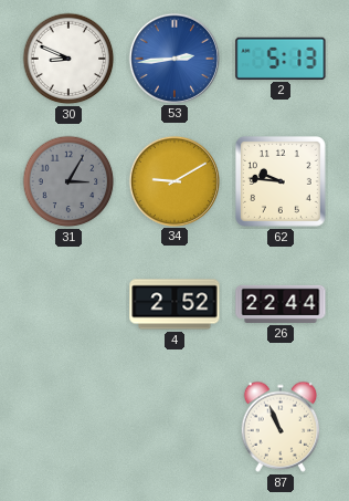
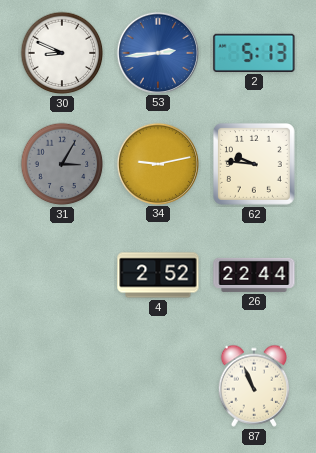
34: 9:10 -> 9:13
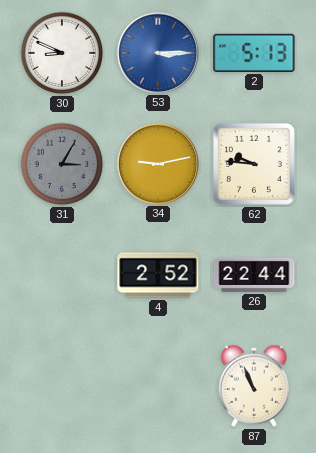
53: 2:44 -> 3:15
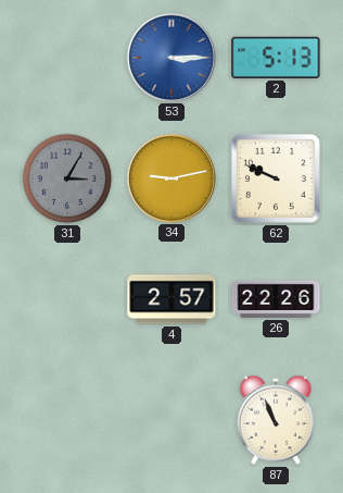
30: 8:49 -> none
62: 9:46 -> 9:49
4: 2:52 -> 2:57
26: 22:44 -> 22:26
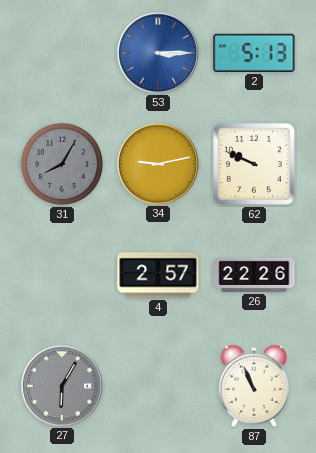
31: 3:05 -> 8:05
27: none -> 6:05
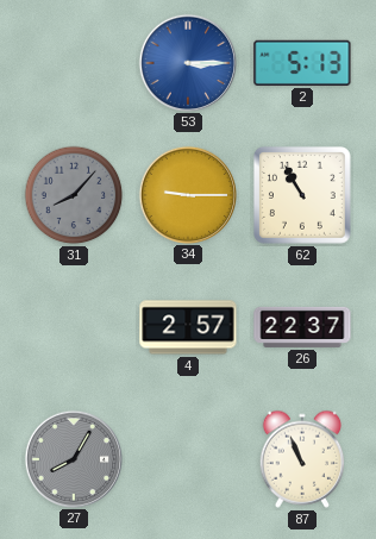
31: 8:05 -> 8:07
34: 9:13 -> 9:15
62: 9:49 -> 10:55
26: 22:26 -> 22:37
27: 6:05 -> 8:05
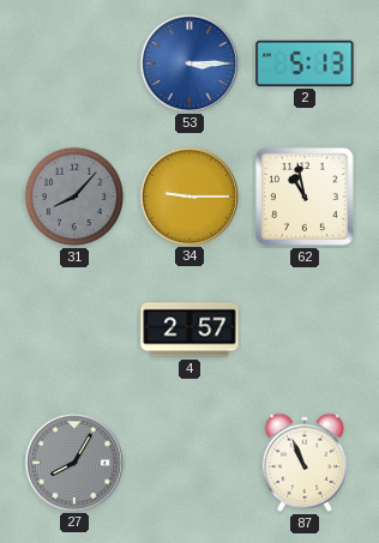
62: 10:55 -> 10:58
26: 22:37 -> none
